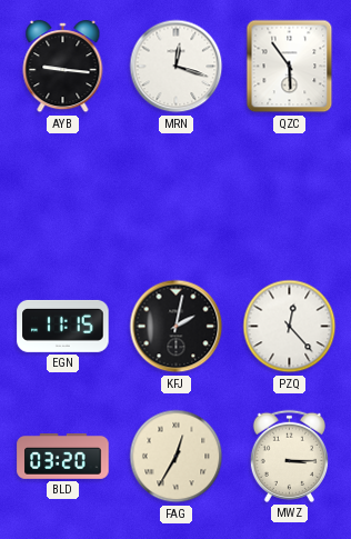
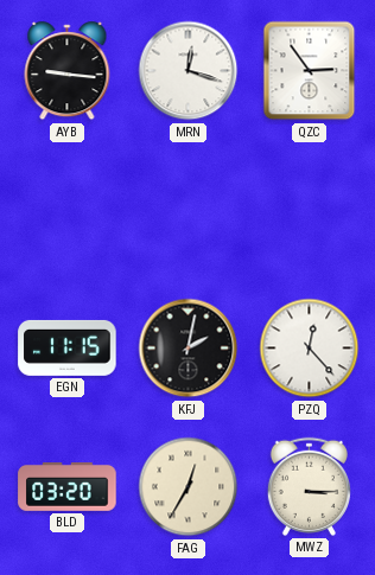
QZC: 5:54 -> 2:54
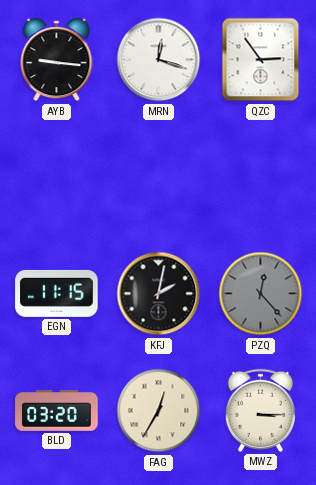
PZQ dial: white -> grey
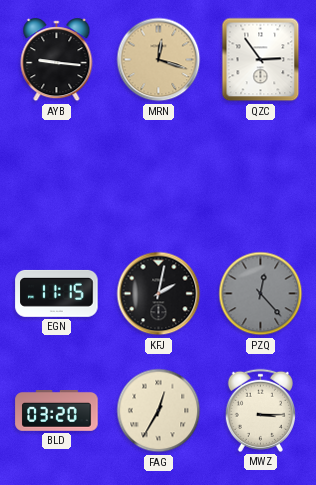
MRN dial: white -> champagne
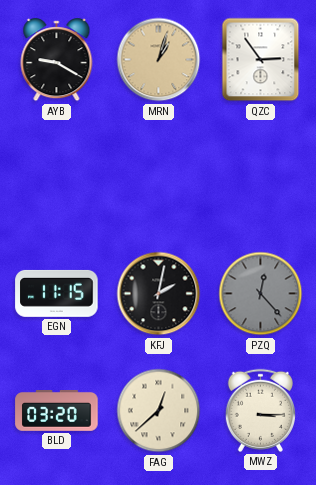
AYB: 9:16 -> 9:20
MRN: 12:18 -> 1:03
FAG: 12:35 -> 12:38
